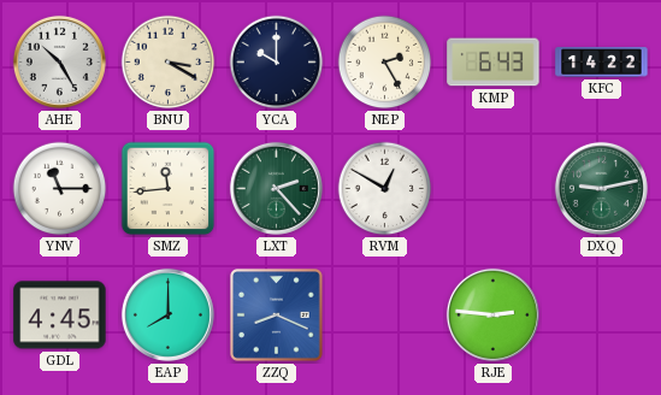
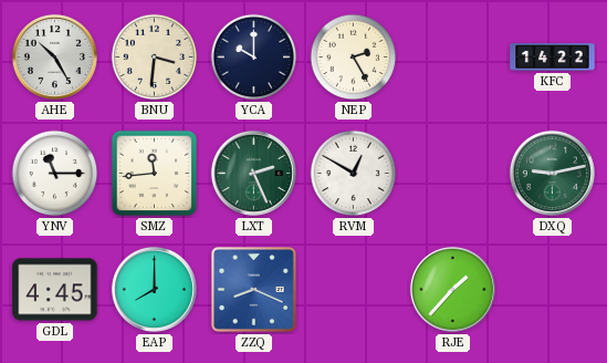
BNU: 3:20 -> 3:31
KMP: 6:43 -> none
LXT: 2:23 -> 2:26
RJE: 2:46 -> 1:37
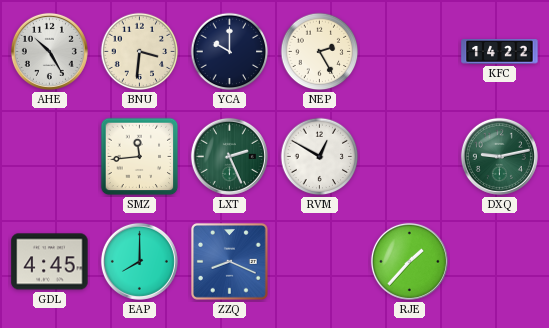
YNV: 11:15 -> none
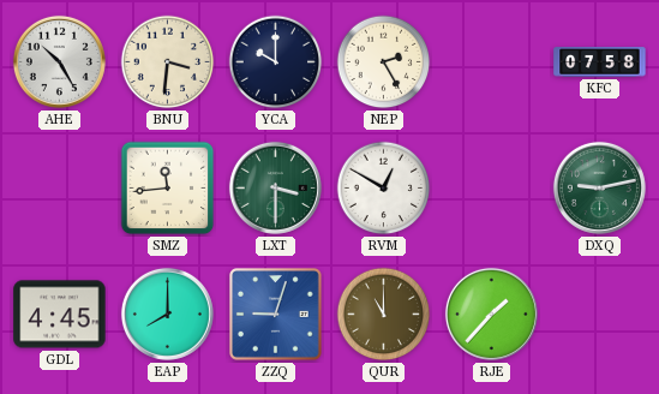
KFC: 14:22 -> 07:58
LXT: 2:26 -> 3:30
ZZQ: 8:19 -> 9:03
QUR: none -> 11:00
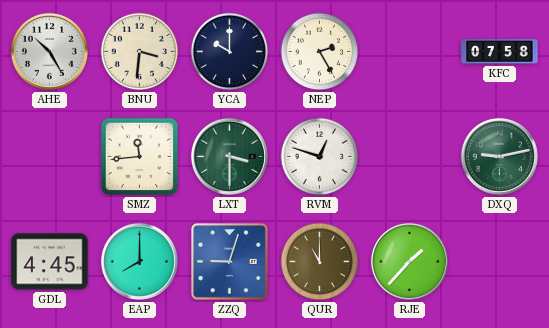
RVM: 12:50 -> 12:48
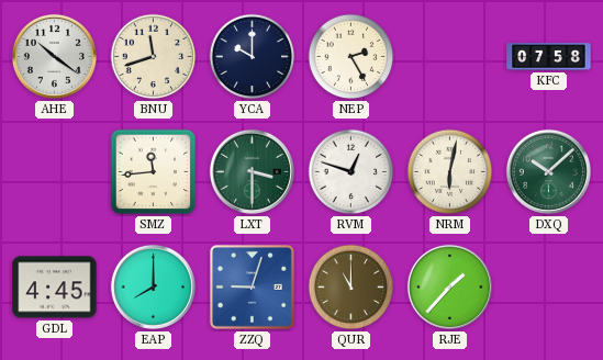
AHE: 10:25 -> 10:21
BNU: 3:31 -> 11:42
NRM: none -> 6:02
DXQ: 9:13 -> 10:08
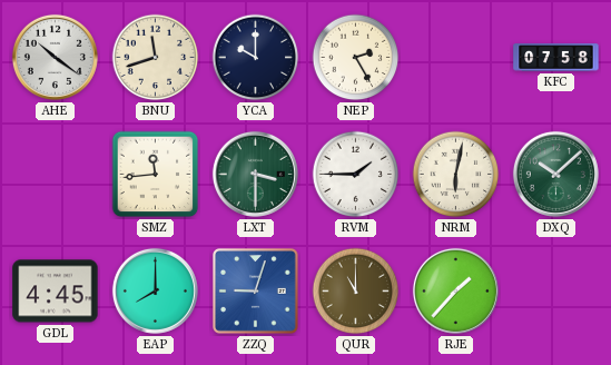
RVM: 12:48 -> 1:45
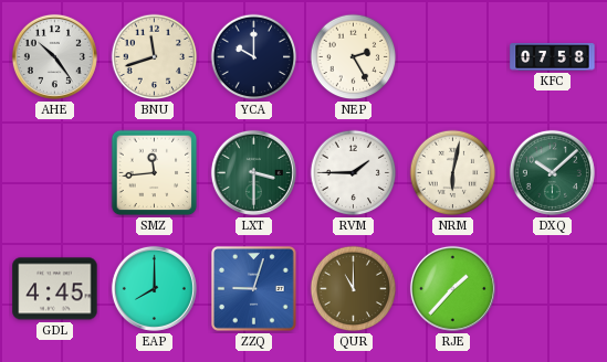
AHE: 10:21 -> 10:24
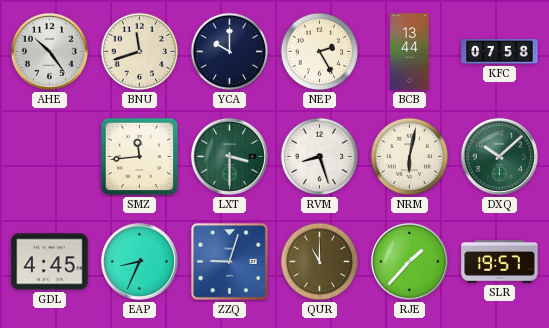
BCB: none -> 13:44
RVM: 1:45 -> 8:27
EAP: 8:00 -> 8:34
SLR: none -> 19:57
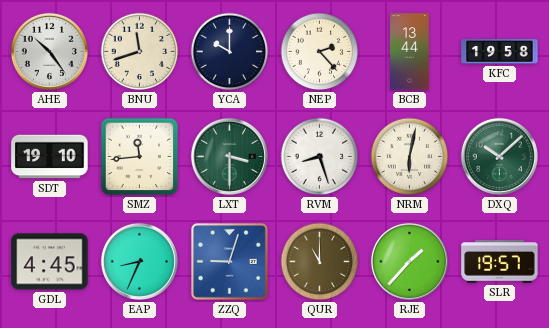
NEP: 2:25 -> 2:23
KFC: 07:58 -> 19:58
SDT: none -> 19:10
